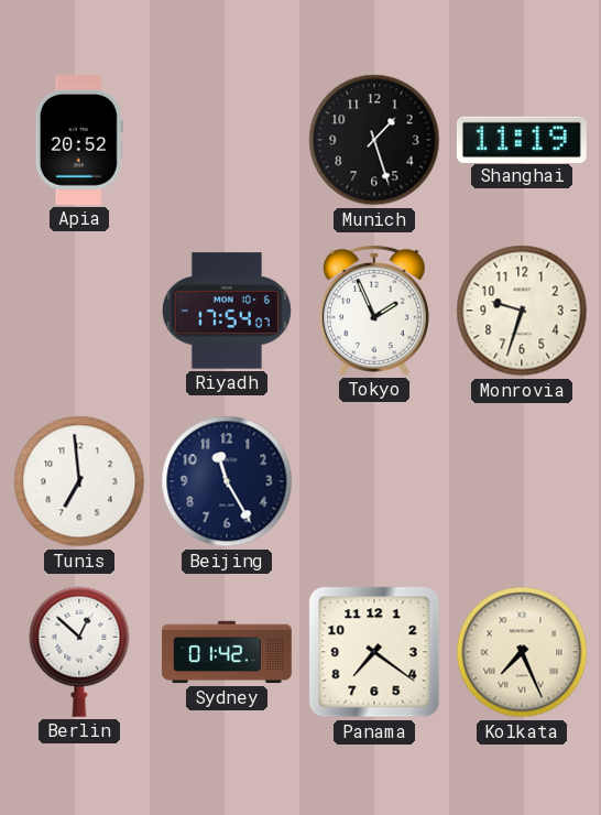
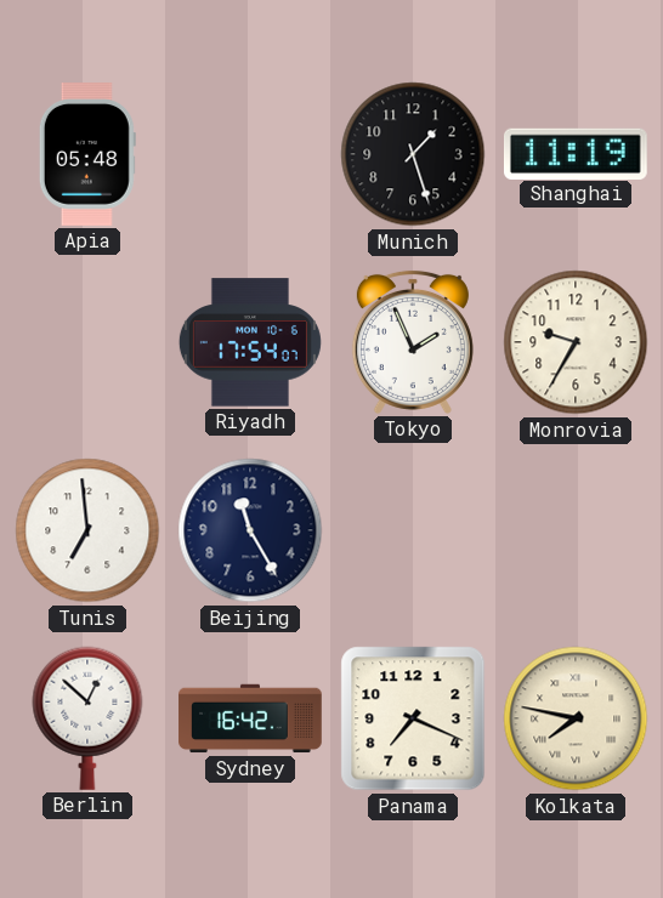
Apia: 20:52 -> 05:48
Monrovia: 9:33 -> 9:35
Sydney: 01:42 -> 16:42
Panama: 7:21 -> 7:19
Kolkata: 7:26 -> 7:47
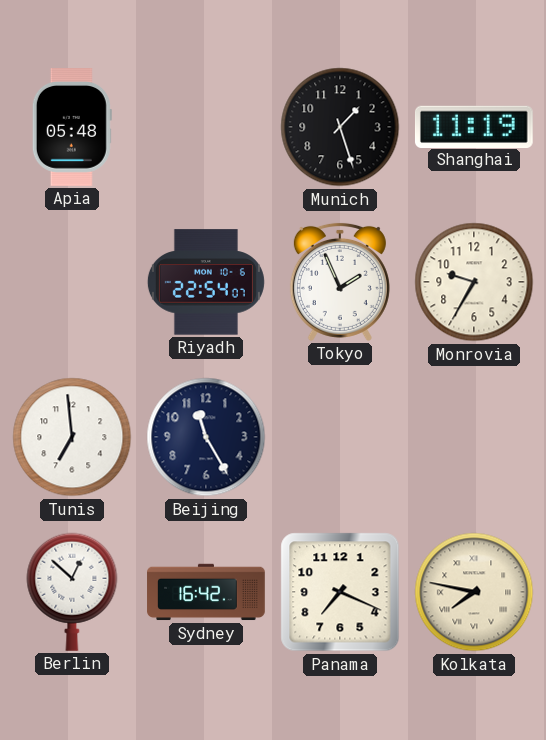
Riyadh: 17:54 -> 22:54
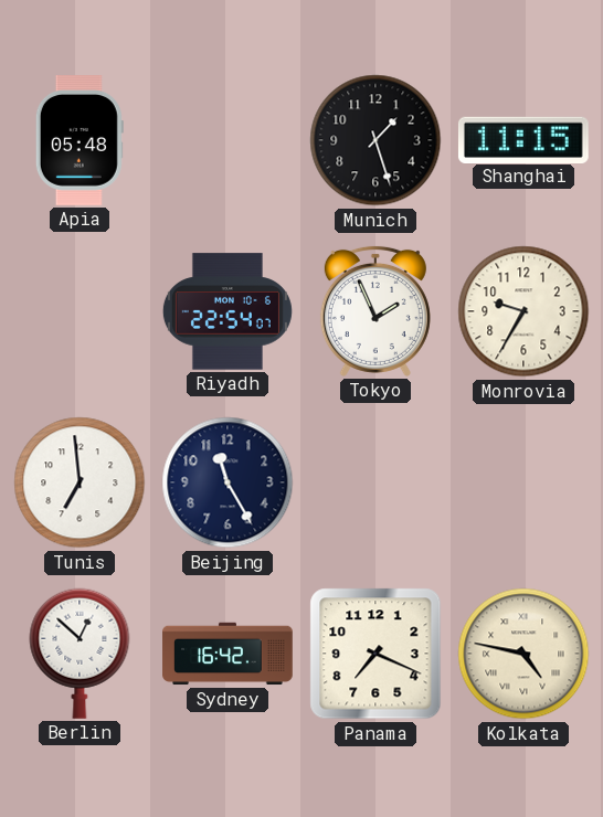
Shanghai: 11:19 -> 11:15
Kolkata: 7:47 -> 4:47
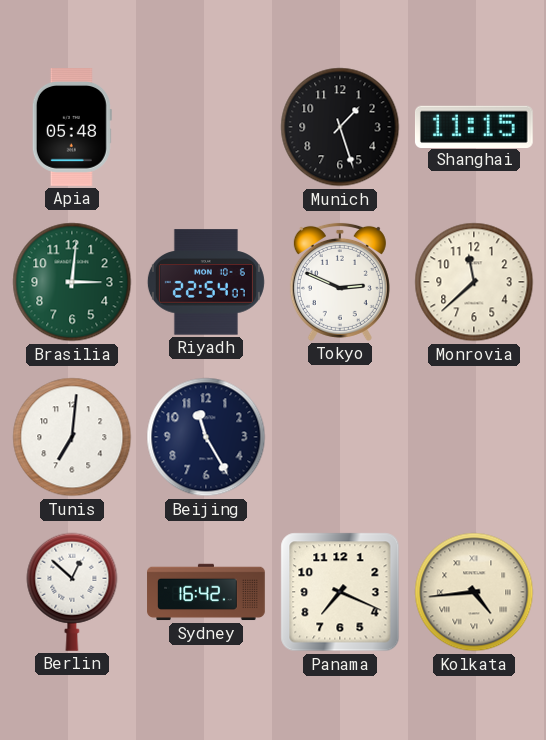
Brasilia: none -> 3:01
Tokyo: 1:56 -> 2:49
Monrovia: 9:35 -> 11:38
Tunis: 6:59 -> 7:01
Kolkata: 4:47 -> 4:44
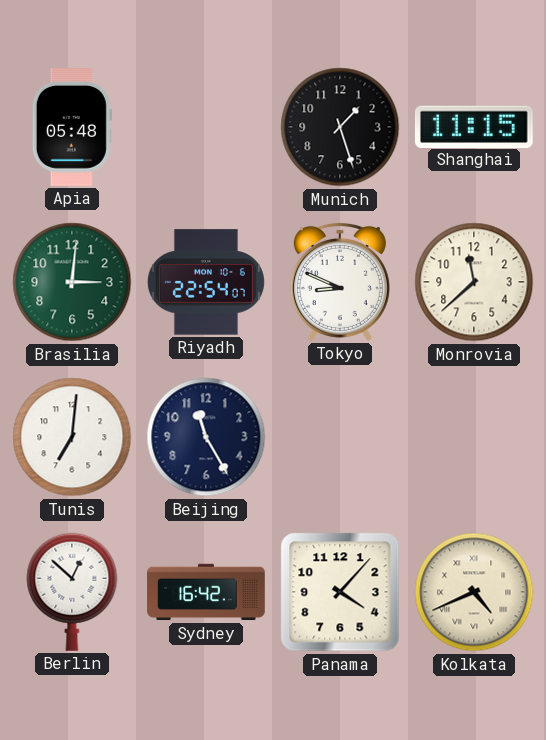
Tokyo: 2:49 -> 8:49
Panama: 7:19 -> 4:07
Kolkata: 4:44 -> 4:41
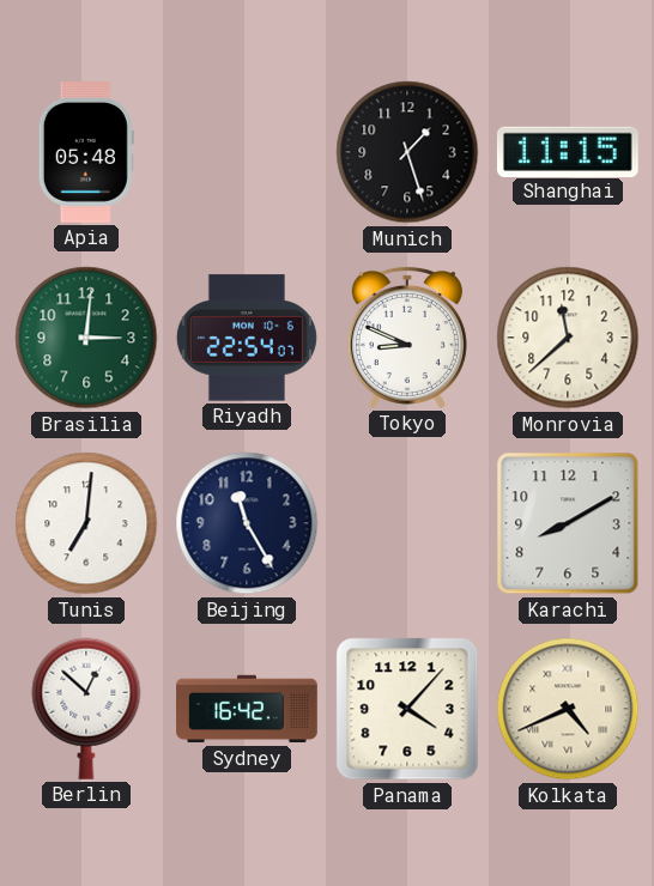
Karachi: none -> 8:10
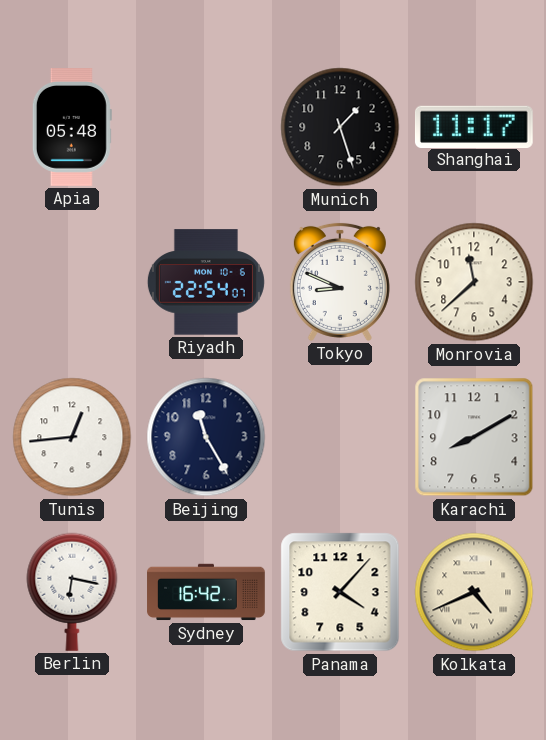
Shanghai: 11:15 -> 11:17
Brasilia: 3:01 -> none
Tunis: 7:01 -> 12:44
Berlin: 12:52 -> 6:17
